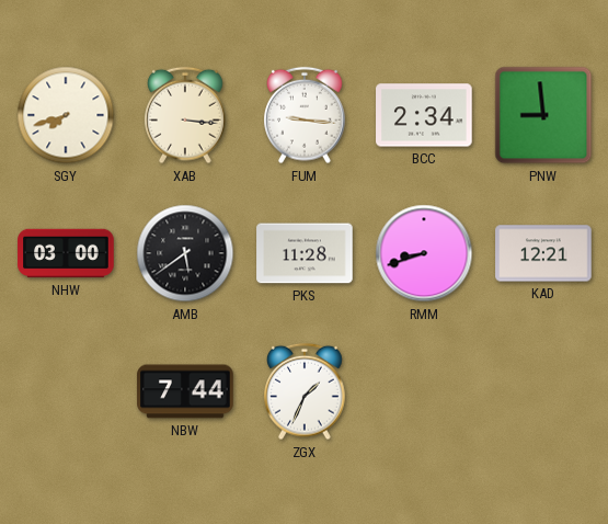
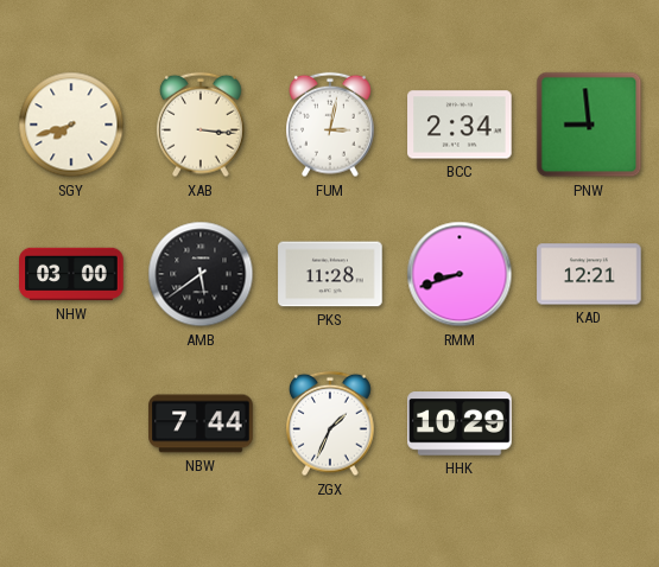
FUM: 9:16 -> 3:02
HHK: none -> 10:29
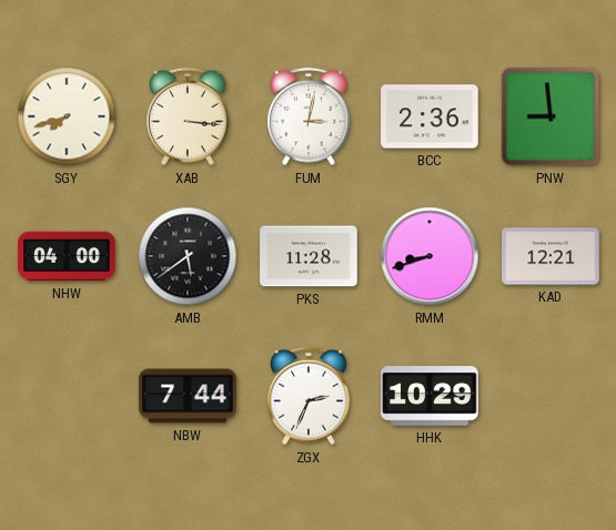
BCC: 2:34 -> 2:36
NHW: 03:00 -> 04:00
ZGX: 1:34 -> 2:34
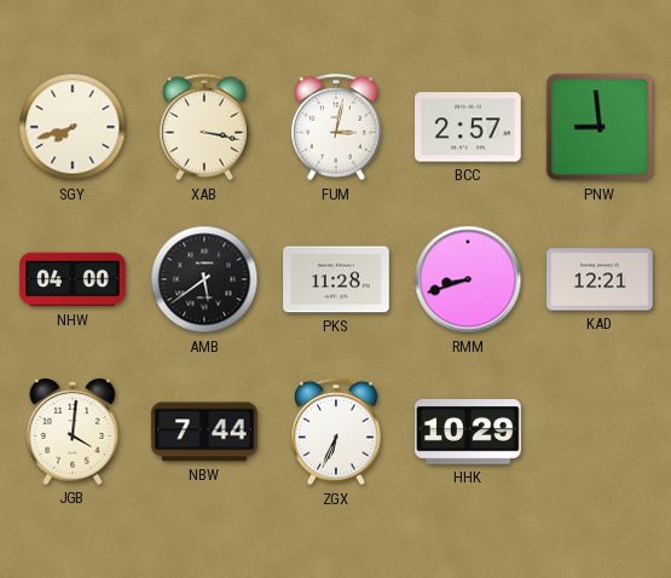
XAB: 3:16 -> 3:17
BCC: 2:36 -> 2:57
JGB: none -> 4:01
ZGX: 2:34 -> 6:34
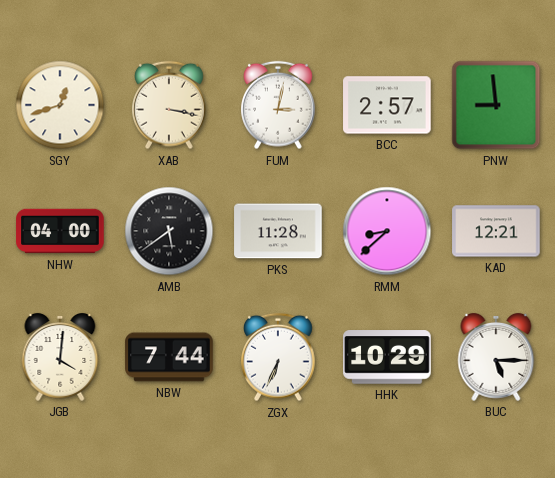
SGY: 7:42 -> 12:42
RMM: 8:42 -> 8:38
BUC: none -> 5:15
